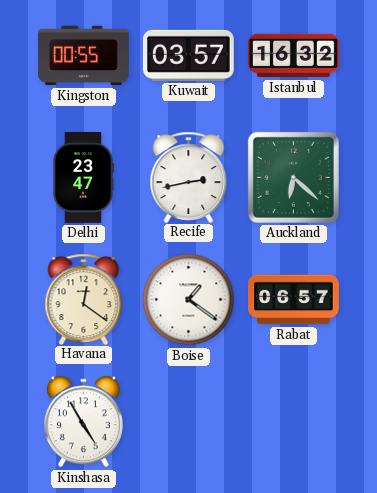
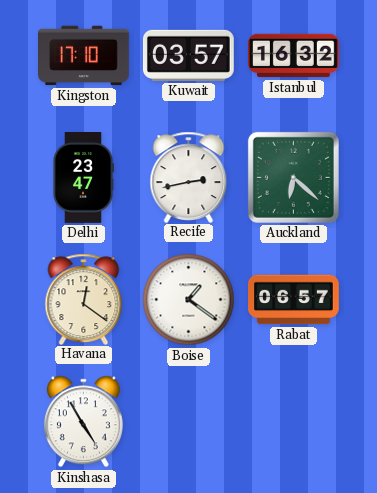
Kingston: 00:55 -> 17:10
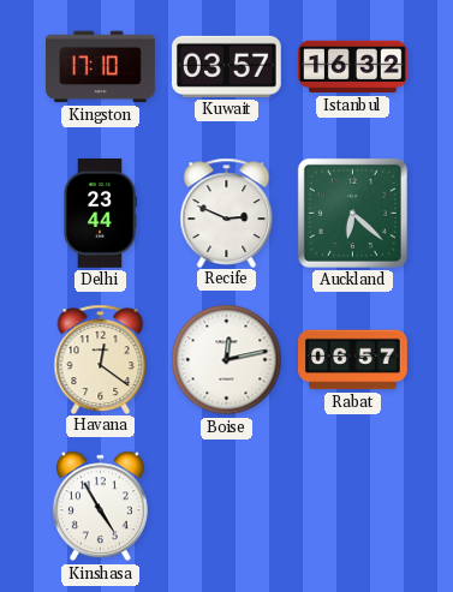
Delhi: 23:47 -> 23:44
Recife: 2:43 -> 2:49
Boise: 1:21 -> 12:13
